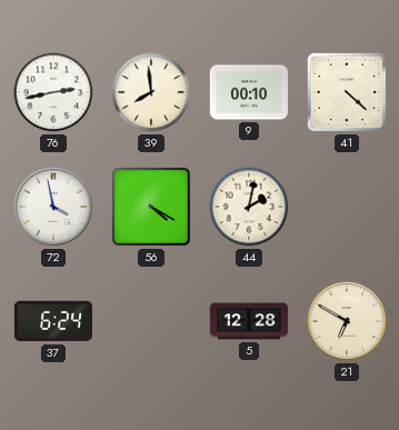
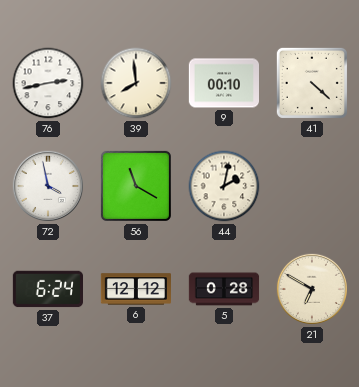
56: 4:20 -> 11:20
6: none -> 12:12
5: 12:28 -> 0:28
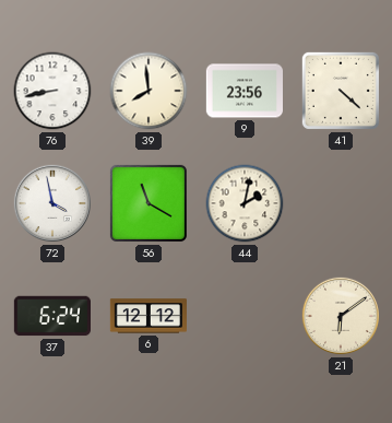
76: 2:43 -> 8:43
9: 00:10 -> 23:56
5: 0:28 -> none
21: 6:50 -> 6:09
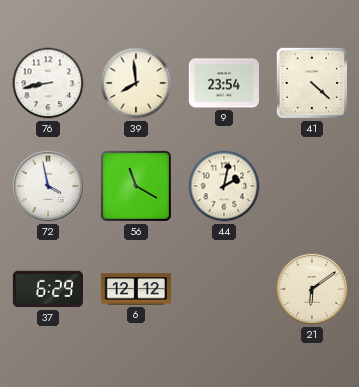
9: 23:56 -> 23:54
37: 6:24 -> 6:29
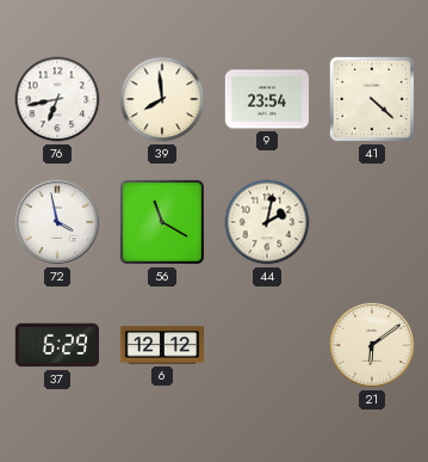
76: 8:43 -> 6:43
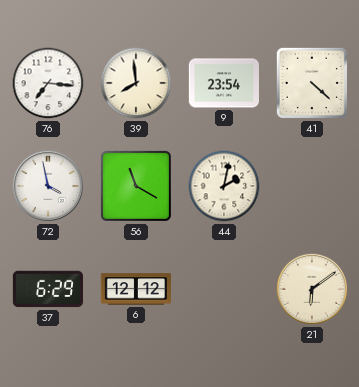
76: 6:43 -> 7:16
